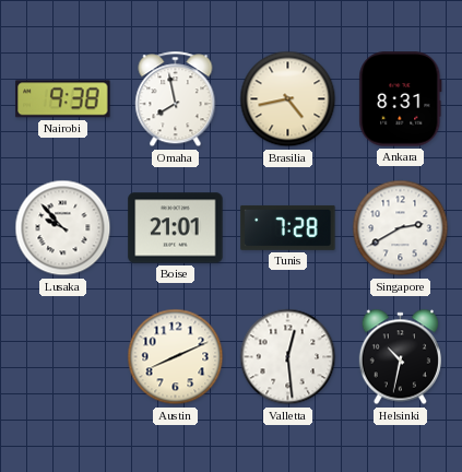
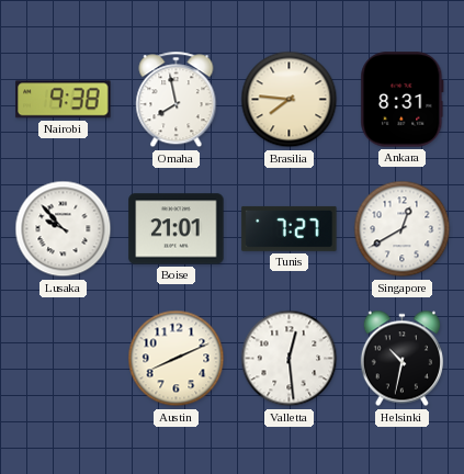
Brasilia: 4:43 -> 7:46
Tunis: 7:28 -> 7:27
Singapore: 2:40 -> 12:40
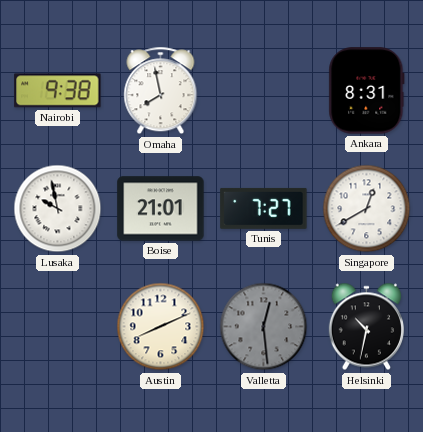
Brasilia: 7:46 -> none
Lusaka: 9:53 -> 9:58
Valletta dial: white -> grey
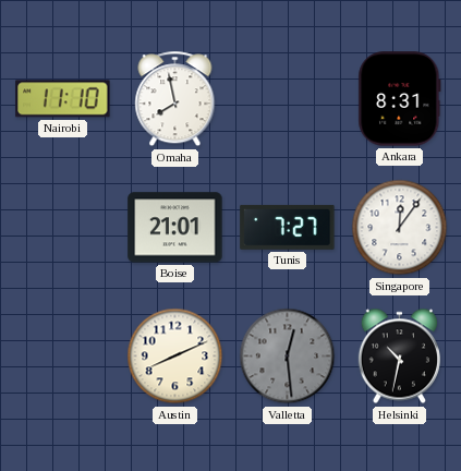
Nairobi: 9:38 -> 11:10
Lusaka: 9:58 -> none
Singapore: 12:40 -> 12:06
